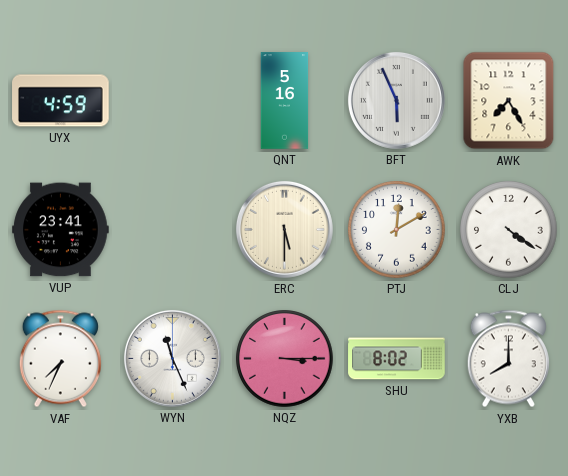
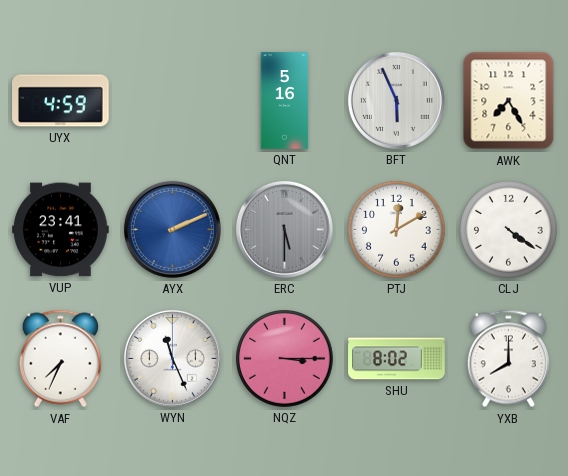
AYX: none -> 2:11
ERC dial: cream -> grey
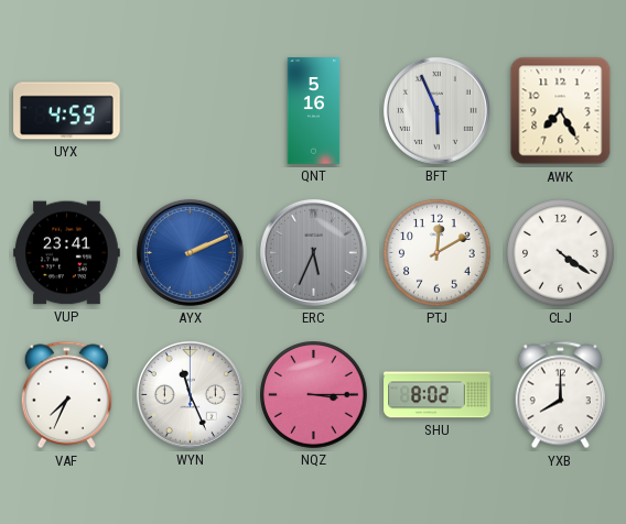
ERC: 5:30 -> 5:34
